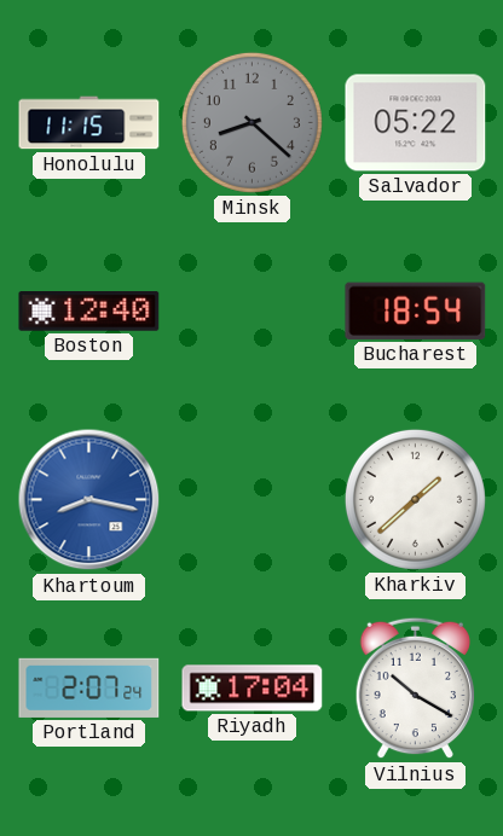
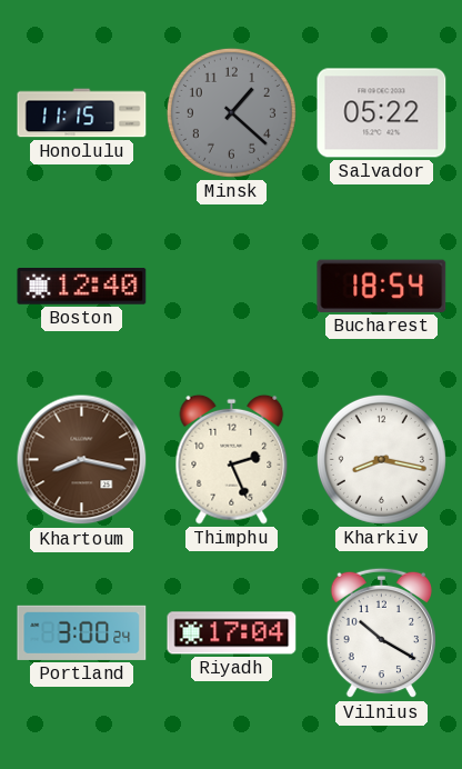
Minsk: 8:22 -> 1:22
Khartoum dial: blue -> brown
Thimphu: none -> 2:26
Kharkiv: 1:38 -> 8:17
Portland: 2:07 -> 3:00
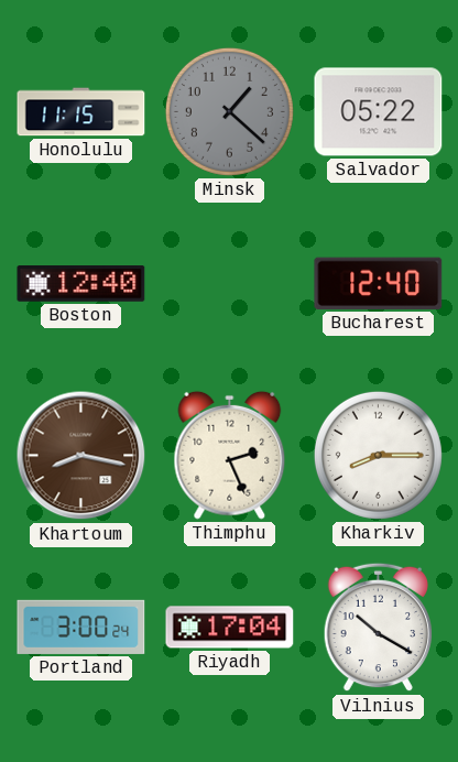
Bucharest: 18:54 -> 12:40
Kharkiv: 8:17 -> 8:15
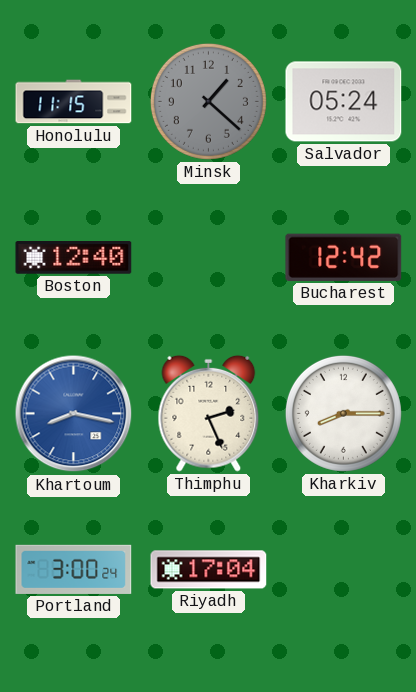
Salvador: 05:22 -> 05:24
Bucharest: 12:40 -> 12:42
Khartoum dial: brown -> blue
Vilnius: 10:20 -> none
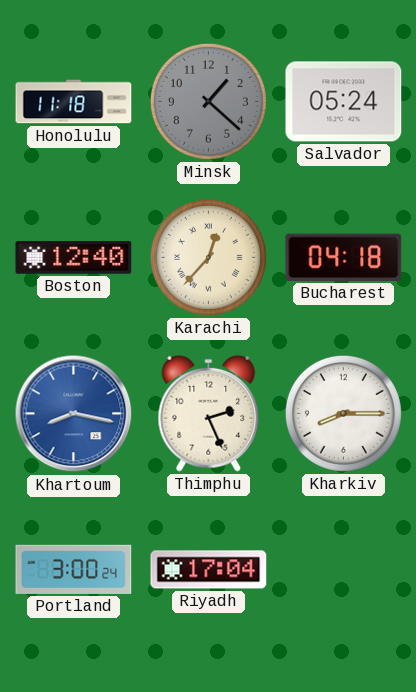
Honolulu: 11:15 -> 11:18
Karachi: none -> 12:37
Bucharest: 12:42 -> 04:18
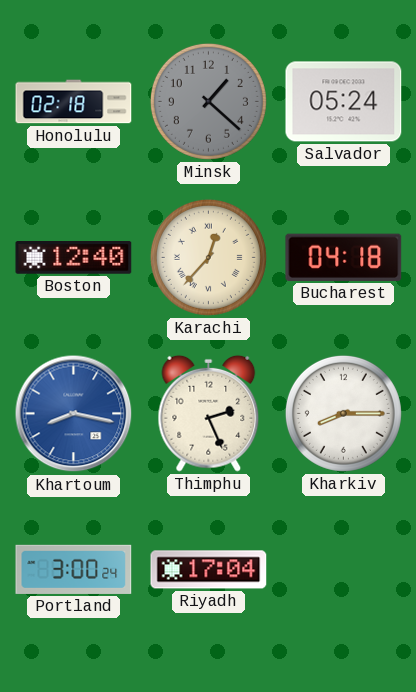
Honolulu: 11:18 -> 02:18
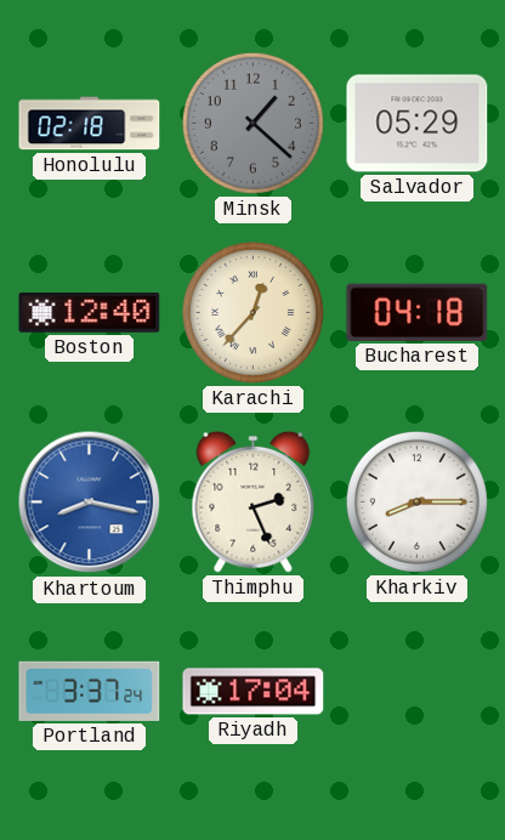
Salvador: 05:24 -> 05:29
Portland: 3:00 -> 3:37
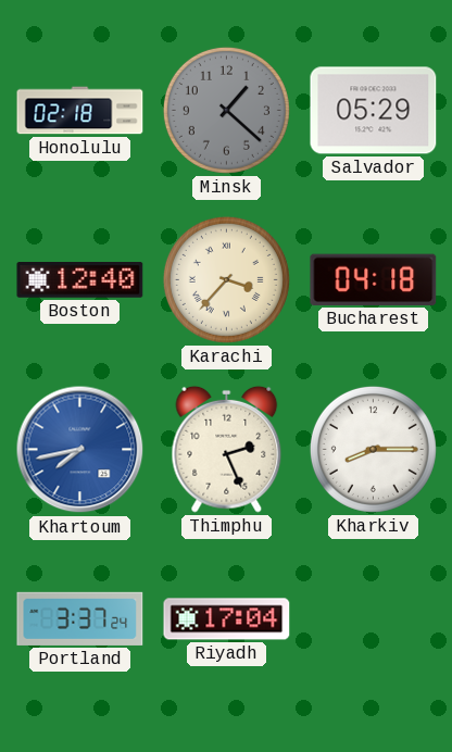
Karachi: 12:37 -> 3:37
Khartoum: 8:17 -> 7:43
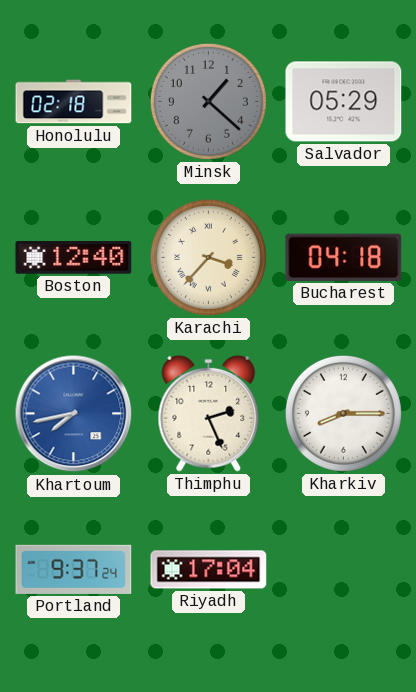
Portland: 3:37 -> 9:37
